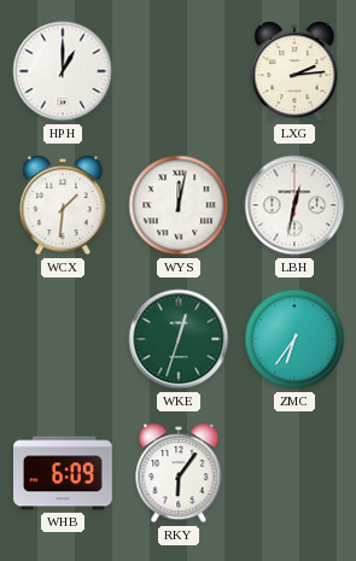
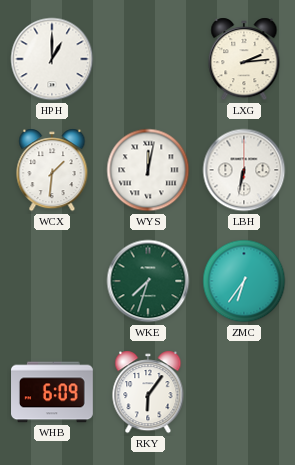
LBH: 12:32 -> 6:32
WKE: 12:33 -> 7:33
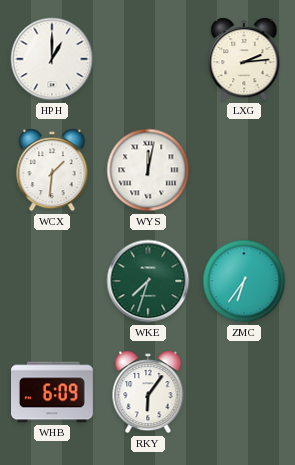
LBH: 6:32 -> none
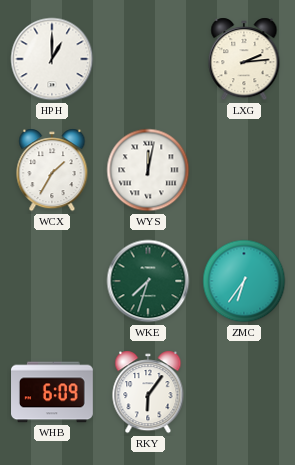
WCX: 1:31 -> 1:35
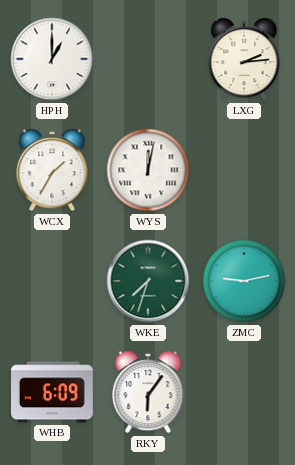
ZMC: 6:36 -> 9:13
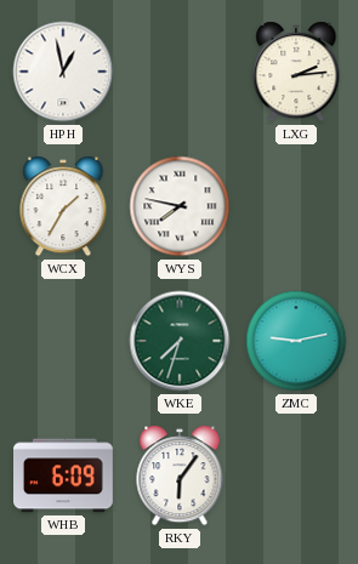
HPH: 1:00 -> 12:58
WYS: 12:02 -> 7:47
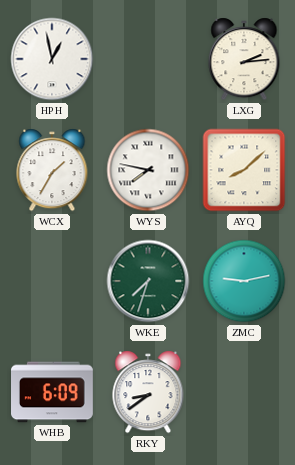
AYQ: none -> 8:08
RKY: 6:06 -> 8:39
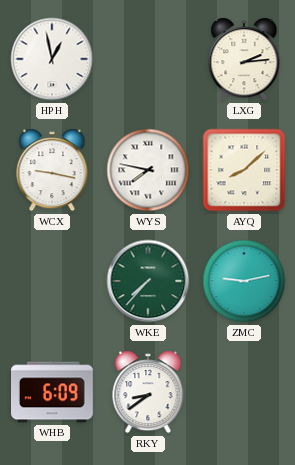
WCX: 1:35 -> 9:17
WKE: 7:33 -> 7:37
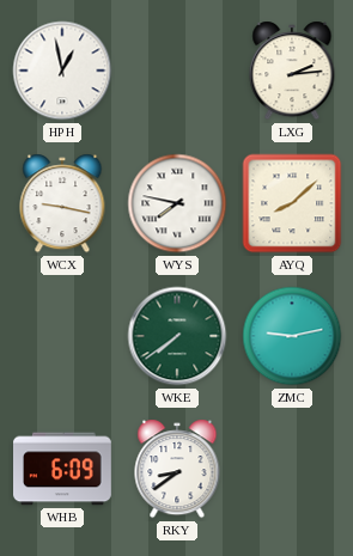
WKE: 7:37 -> 7:39
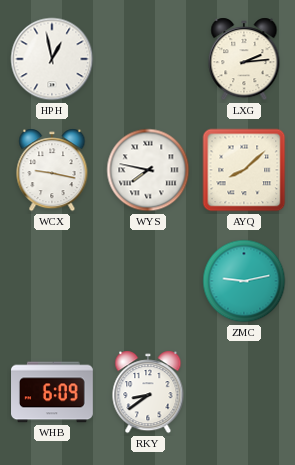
WKE: 7:39 -> none
